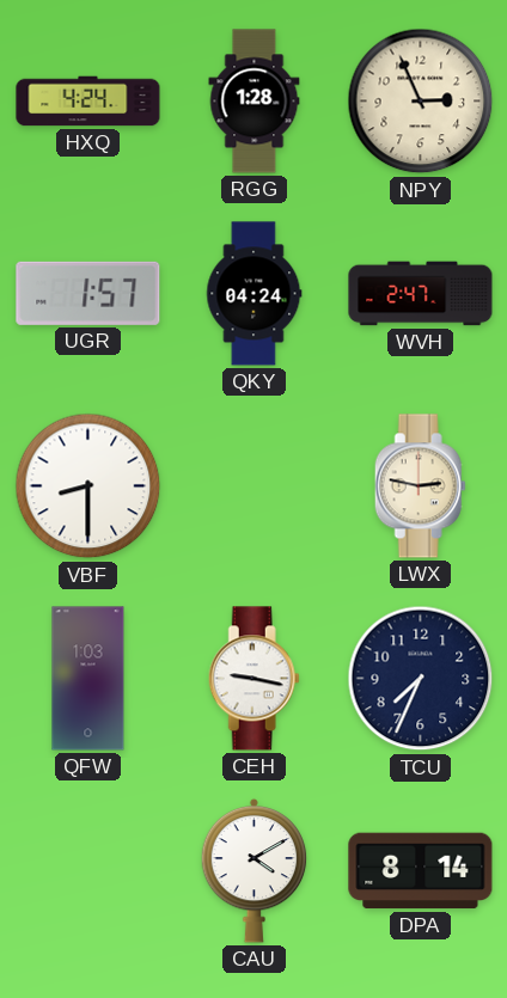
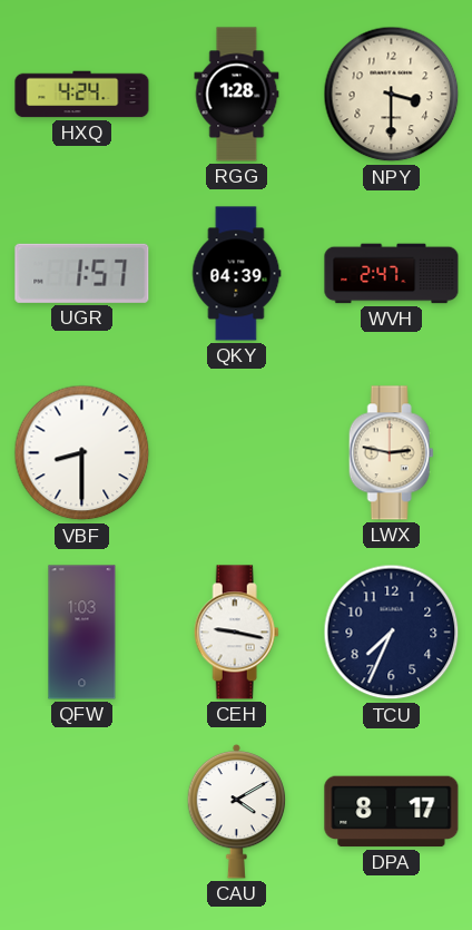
NPY: 2:56 -> 3:30
QKY: 04:24 -> 04:39
DPA: 8:14 -> 8:17
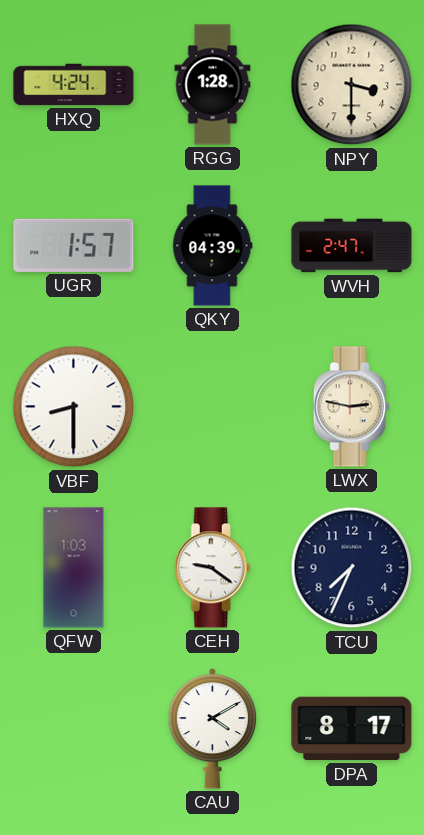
CEH: 9:17 -> 9:21
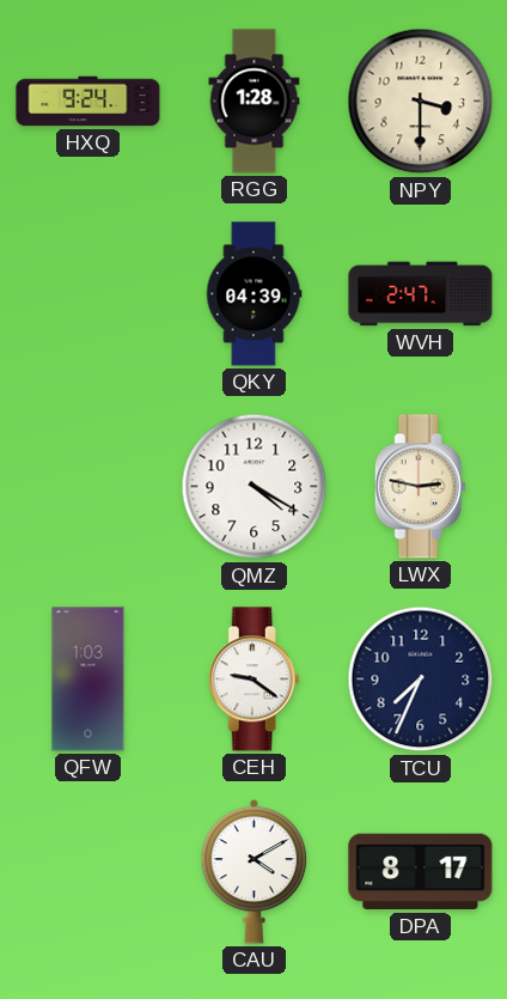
HXQ: 4:24 -> 9:24
UGR: 1:57 -> none
VBF: 8:30 -> none
QMZ: none -> 4:20
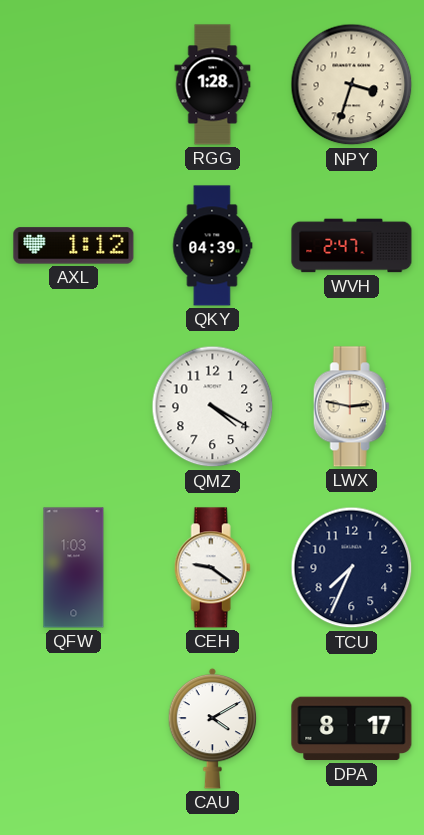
HXQ: 9:24 -> none
NPY: 3:30 -> 3:33
AXL: none -> 1:12
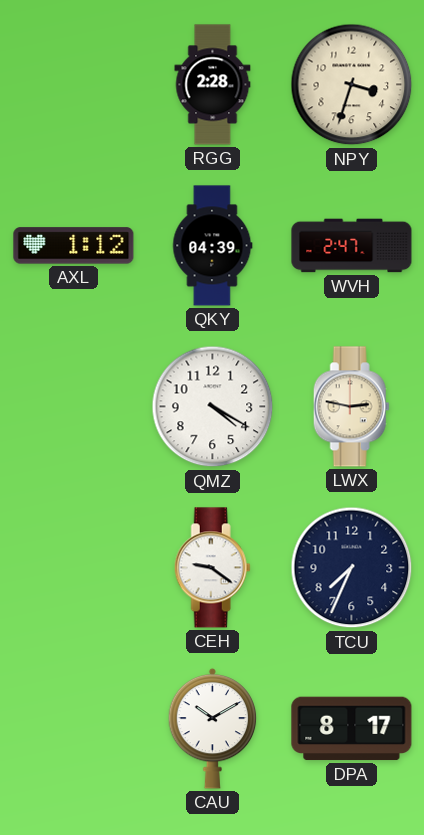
RGG: 1:28 -> 2:28
QFW: 1:03 -> none
CAU: 4:10 -> 10:10
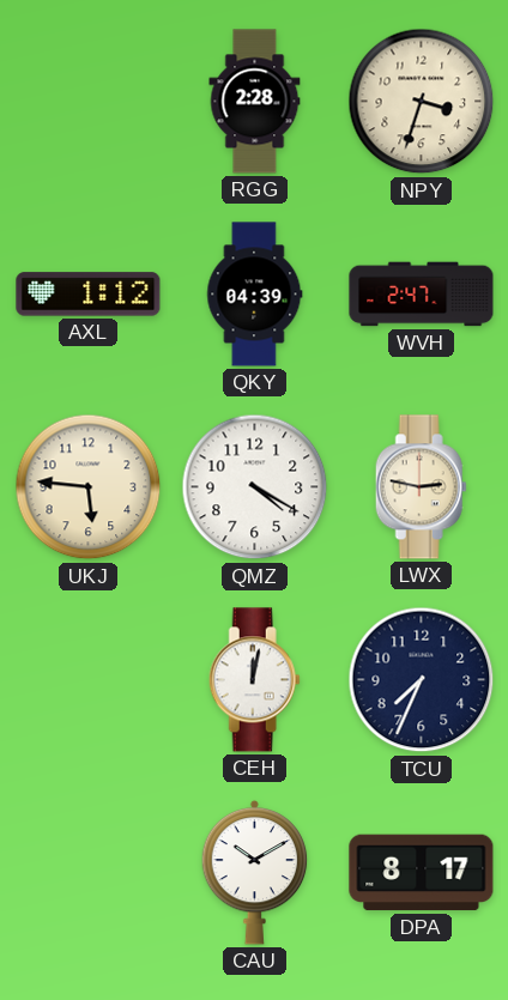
UKJ: none -> 5:46
CEH: 9:21 -> 12:02
